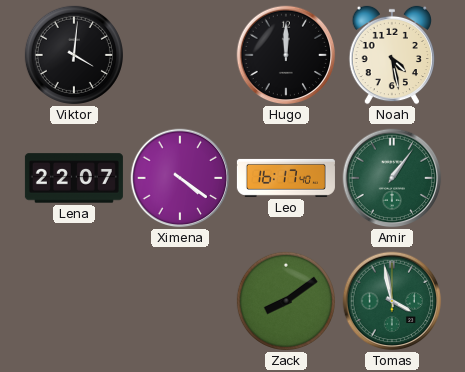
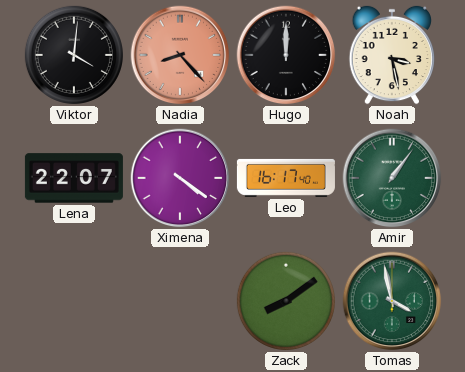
Nadia: none -> 8:23
Noah: 4:28 -> 3:28
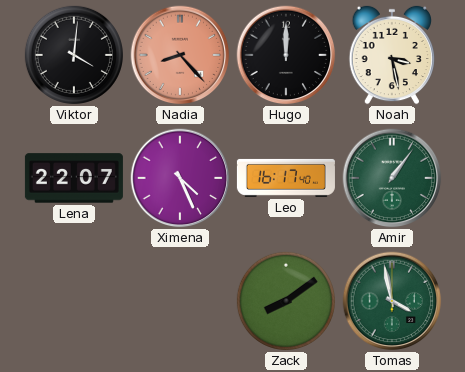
Ximena: 4:21 -> 4:26
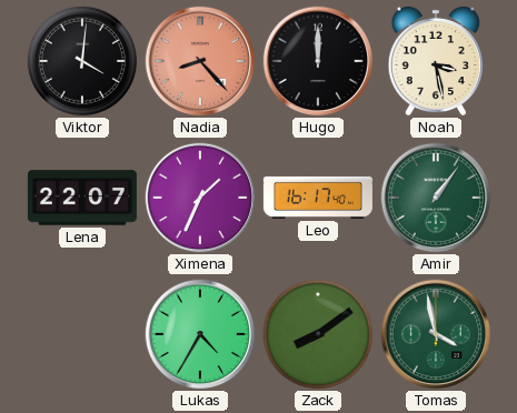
Ximena: 4:26 -> 1:34
Lukas: none -> 4:35
